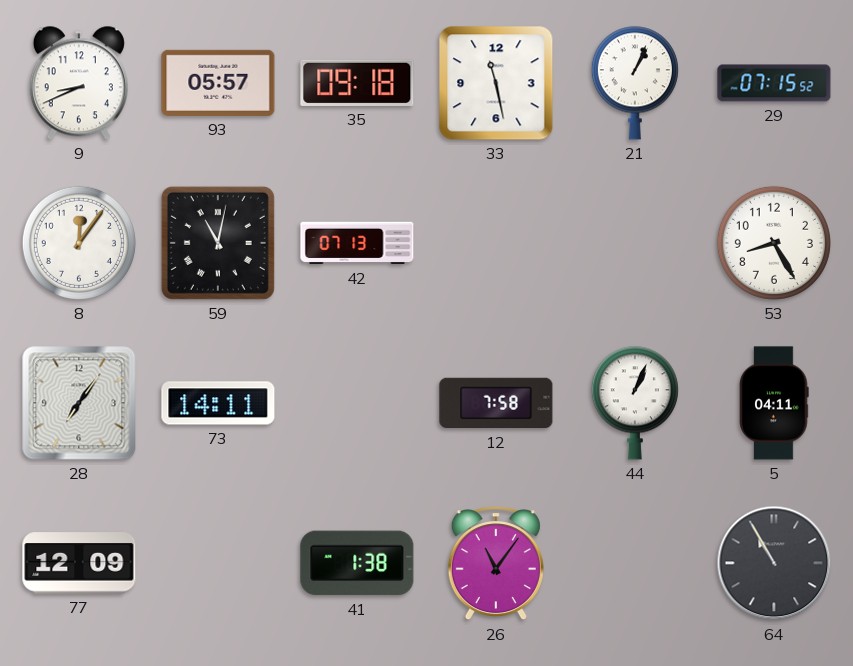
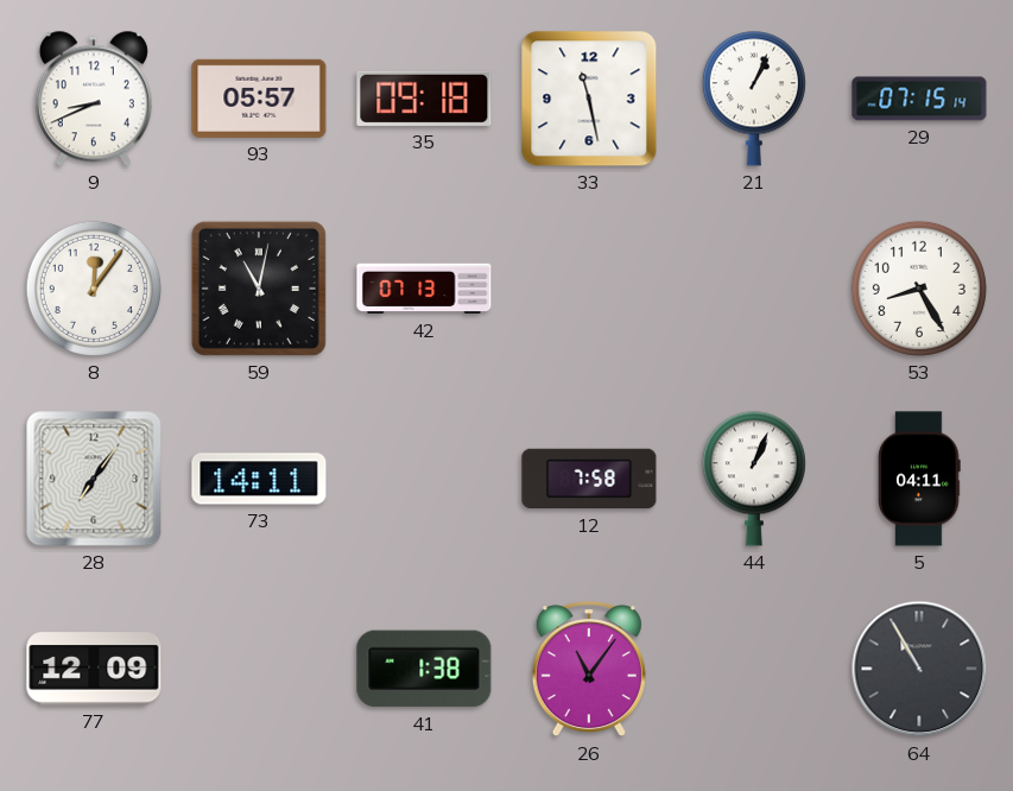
29: 07:15:52 -> 07:15:14
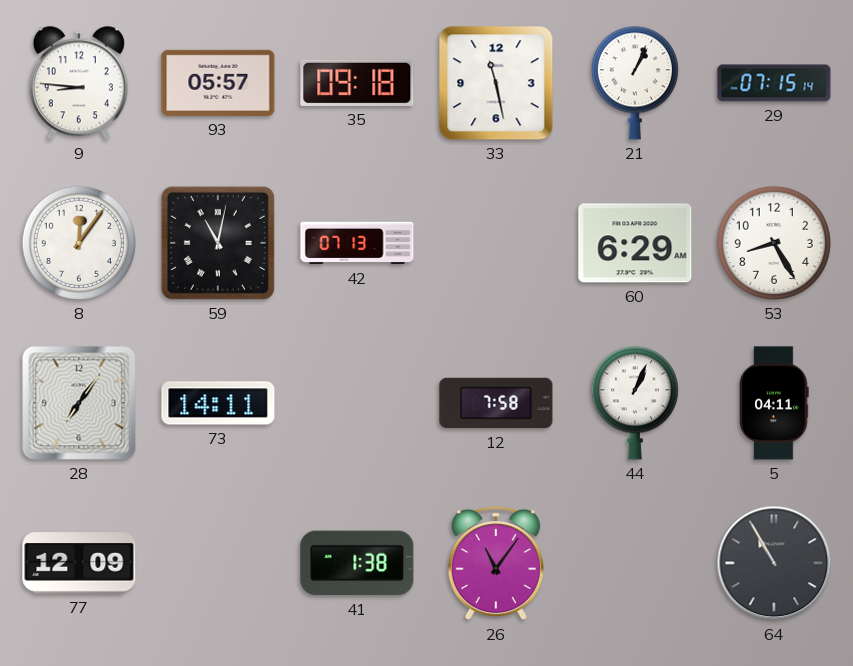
9: 8:41 -> 8:46
60: none -> 6:29
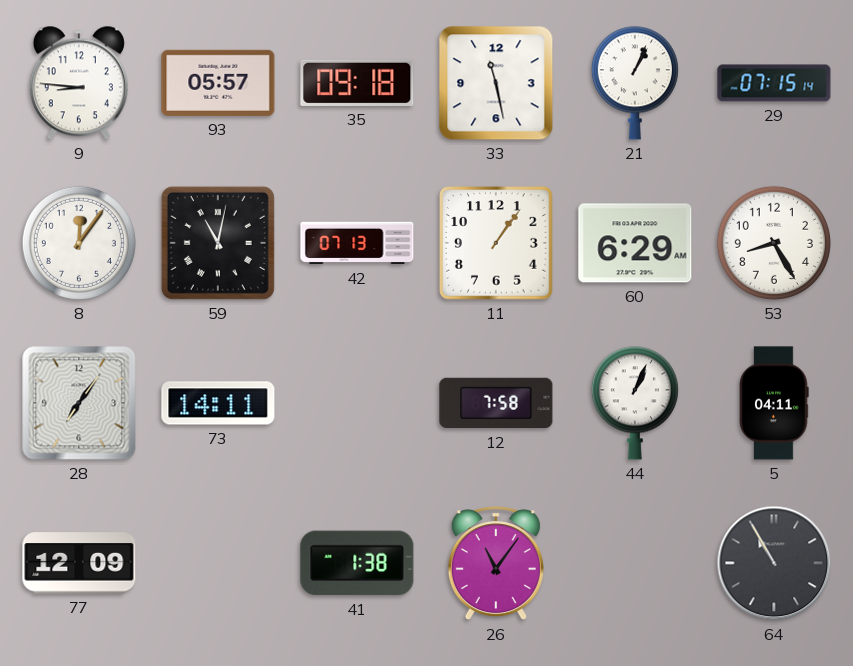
11: none -> 1:06
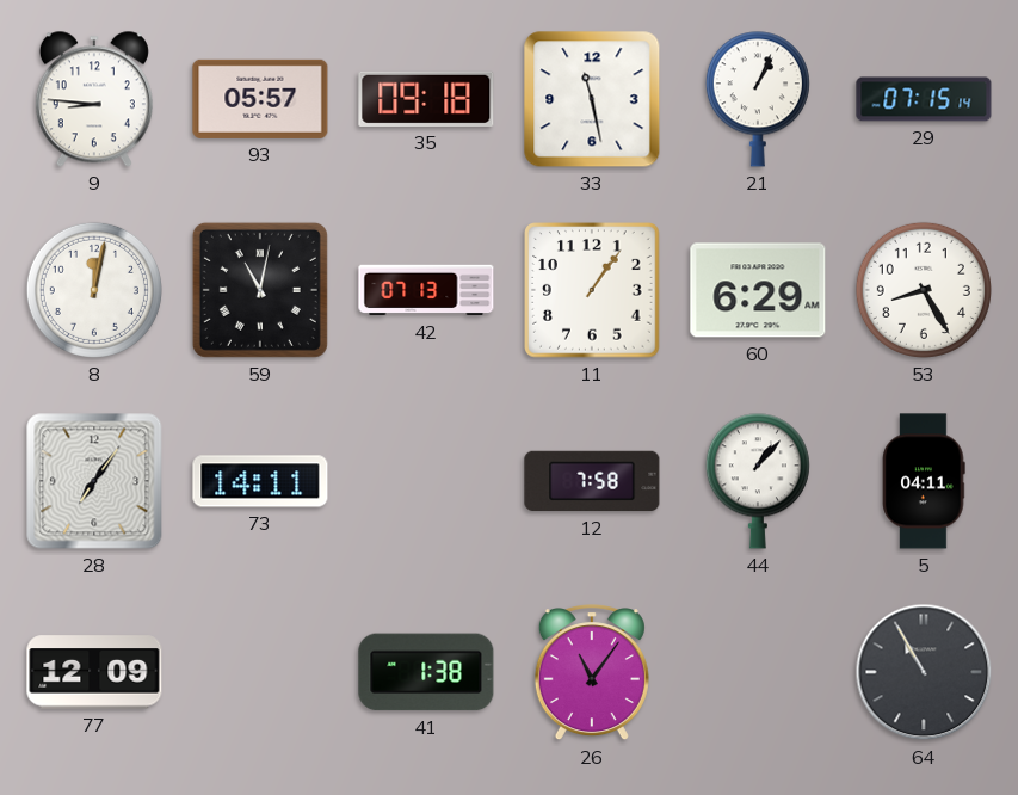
8: 12:06 -> 12:02
44: 1:04 -> 1:07
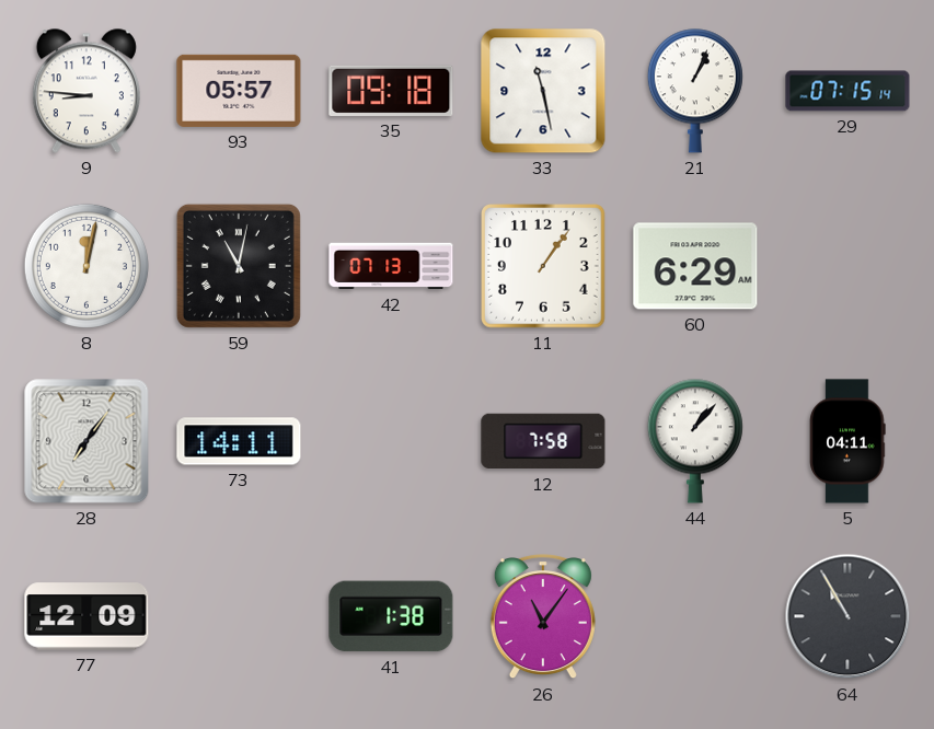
53: 8:25 -> none
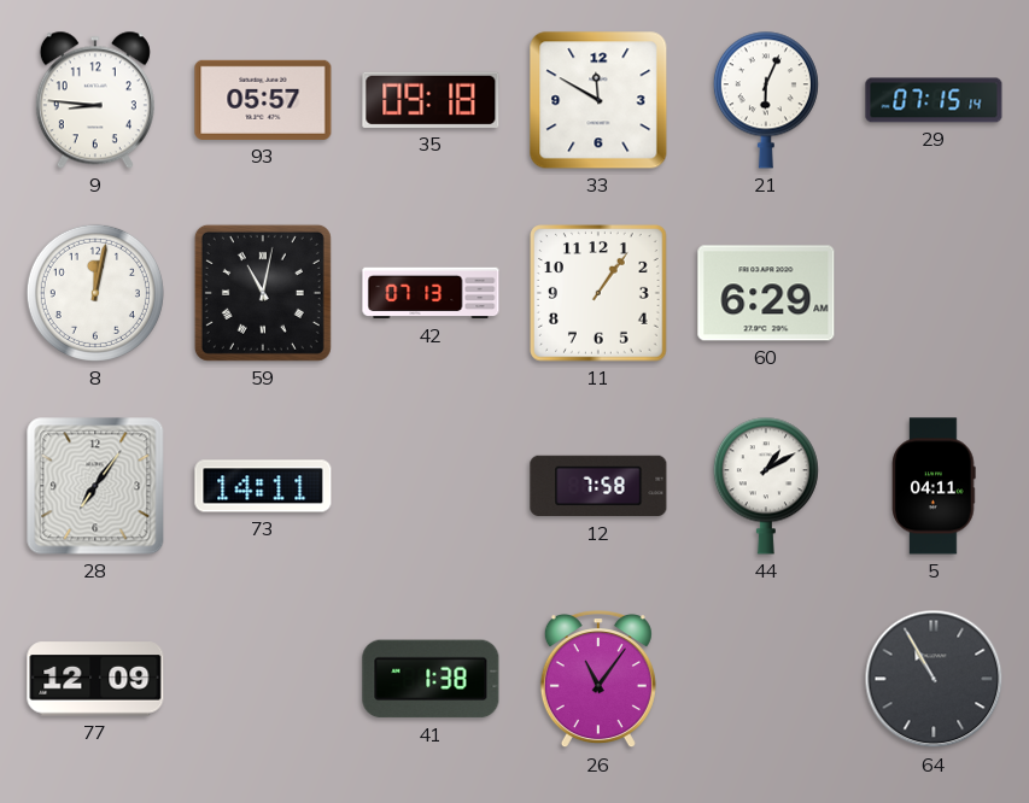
33: 11:28 -> 11:50
21: 1:04 -> 6:04
44: 1:07 -> 1:10
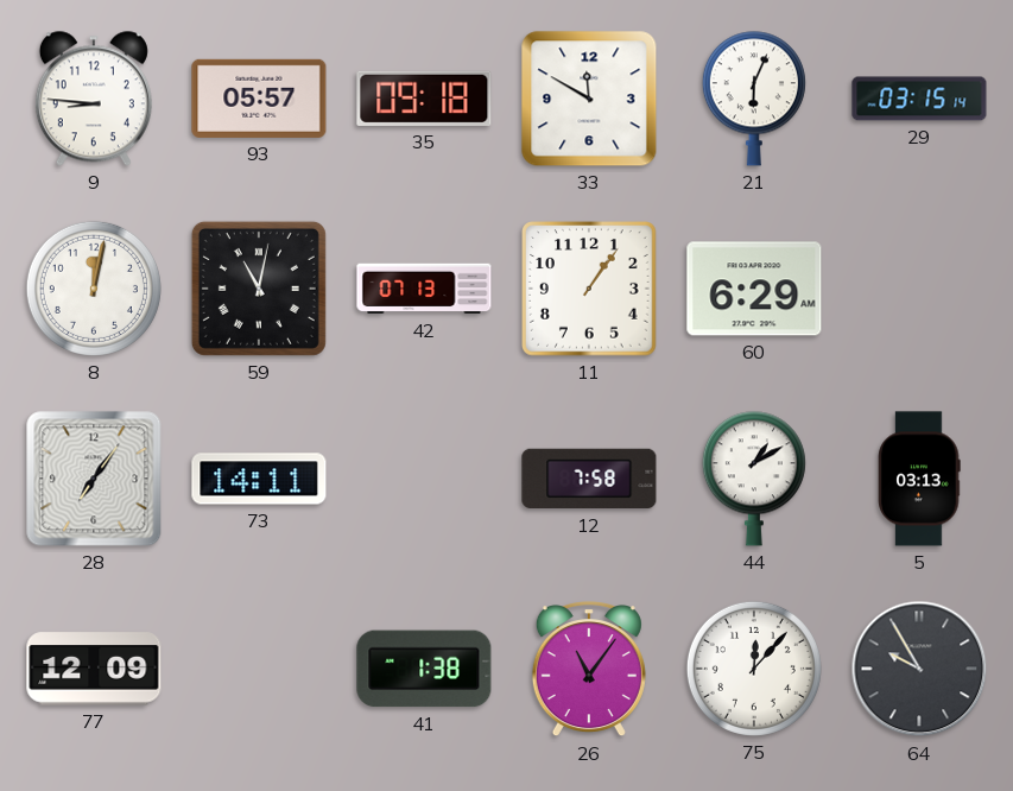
29: 07:15 -> 03:15
5: 04:11 -> 03:13
75: none -> 12:07
64: 10:55 -> 9:55
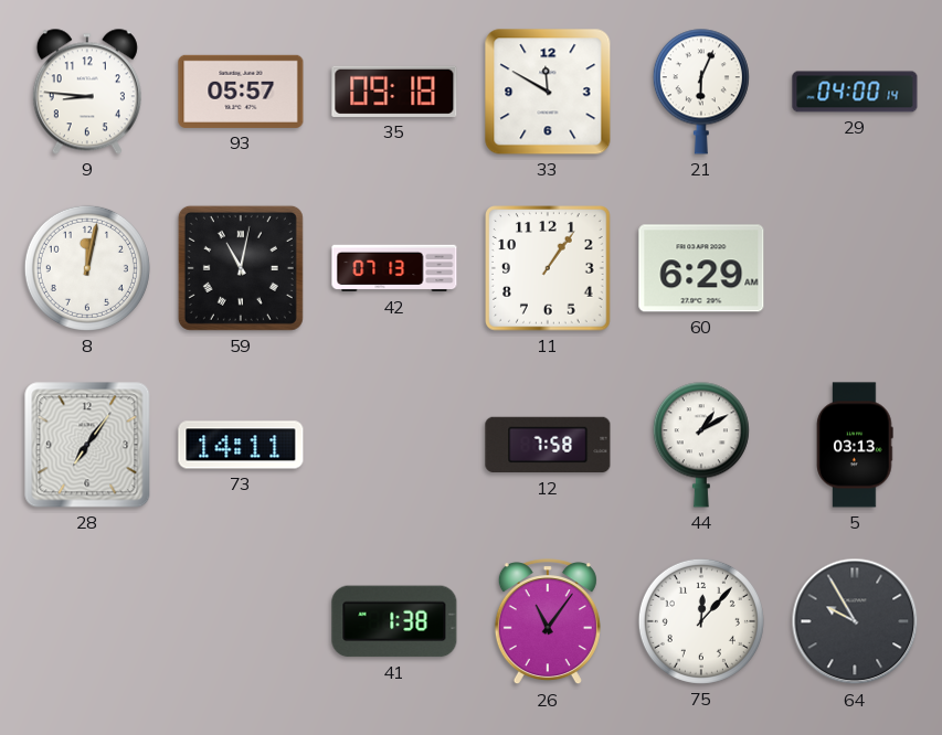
29: 03:15 -> 04:00
77: 12:09 -> none
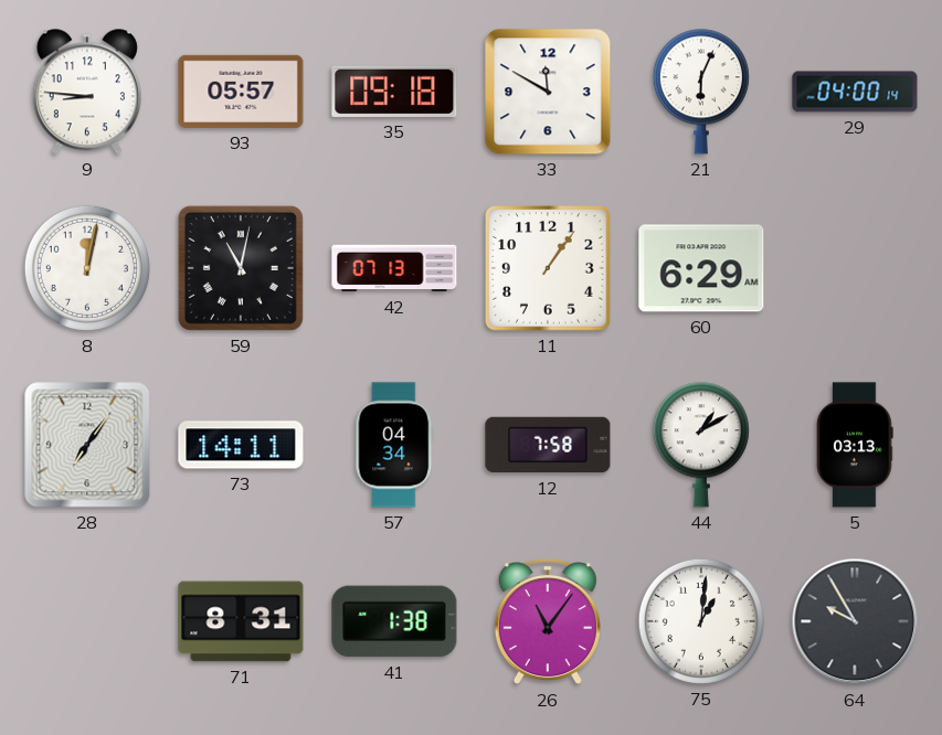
57: none -> 04:34
71: none -> 8:31
75: 12:07 -> 1:01
